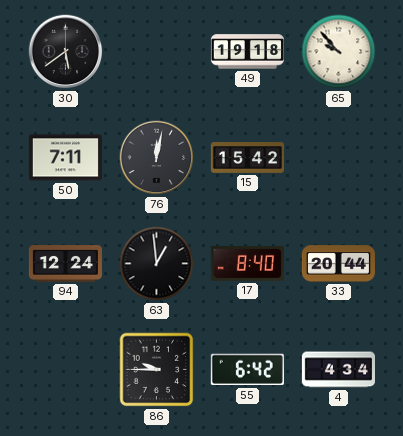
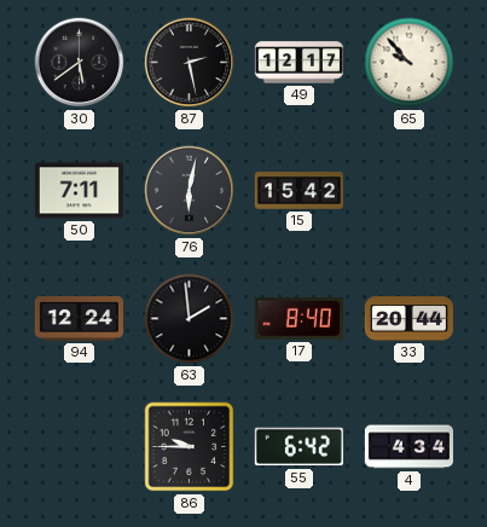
87: none -> 2:28
49: 19:18 -> 12:17
76: 12:02 -> 6:02
63: 12:59 -> 1:59
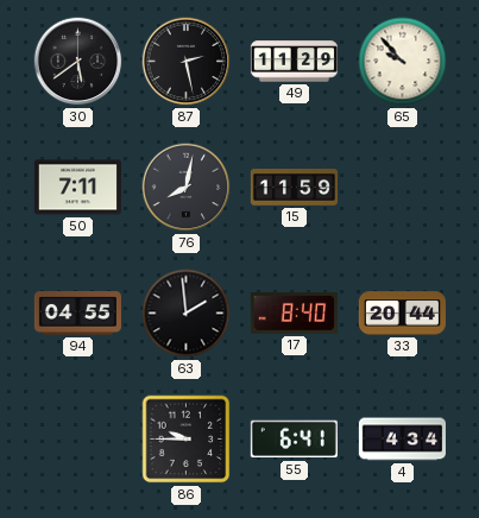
49: 12:17 -> 11:29
76: 6:02 -> 8:02
15: 15:42 -> 11:59
94: 12:24 -> 04:55
55: 6:42 -> 6:41
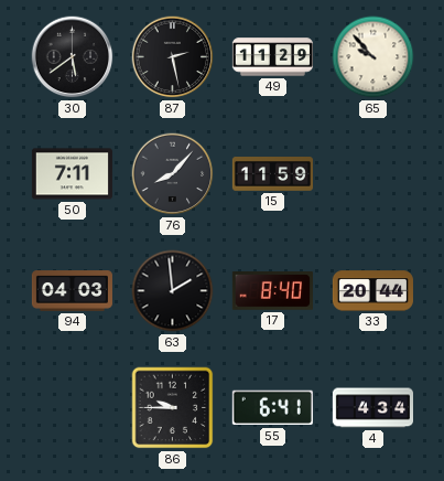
76: 8:02 -> 8:07
94: 04:55 -> 04:03
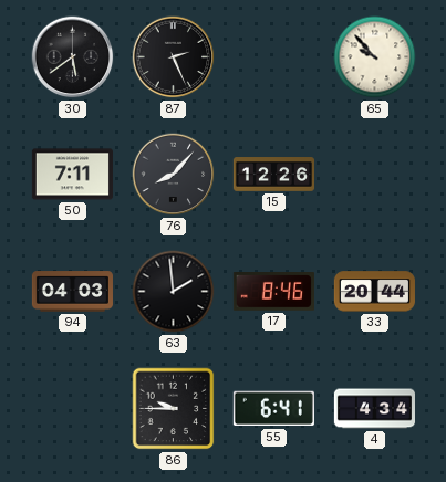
87: 2:28 -> 2:26
49: 11:29 -> none
15: 11:59 -> 12:26
17: 8:40 -> 8:46
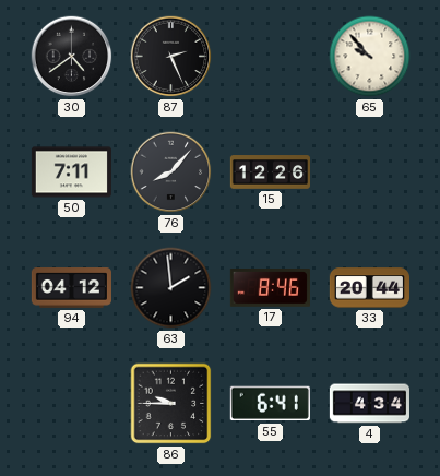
30: 5:39 -> 4:39
94: 04:03 -> 04:12
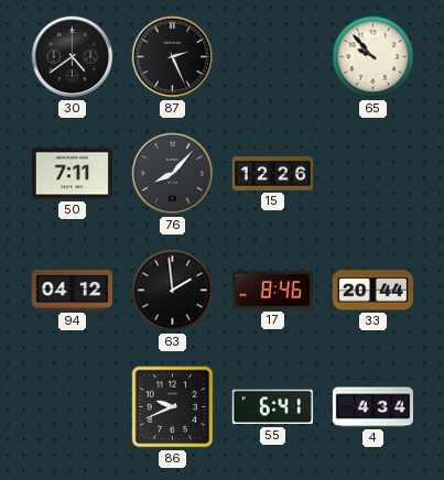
86: 9:45 -> 9:41
